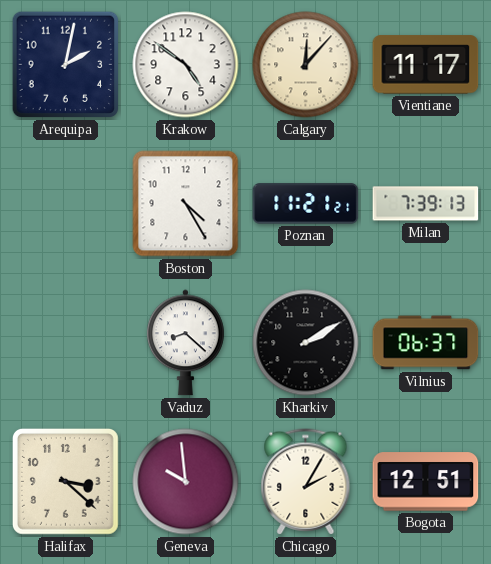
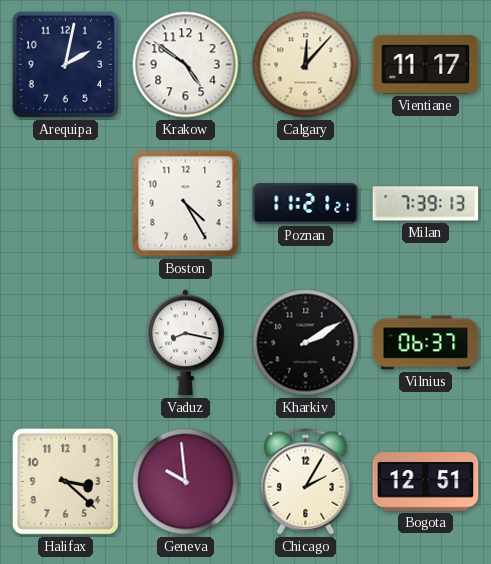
Vaduz: 8:22 -> 8:17
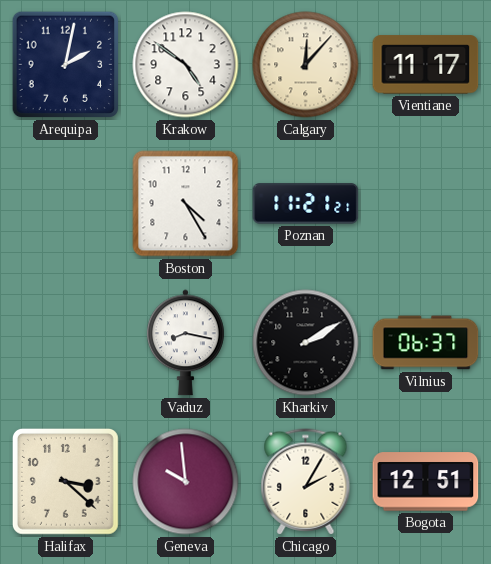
Milan: 7:39 -> none
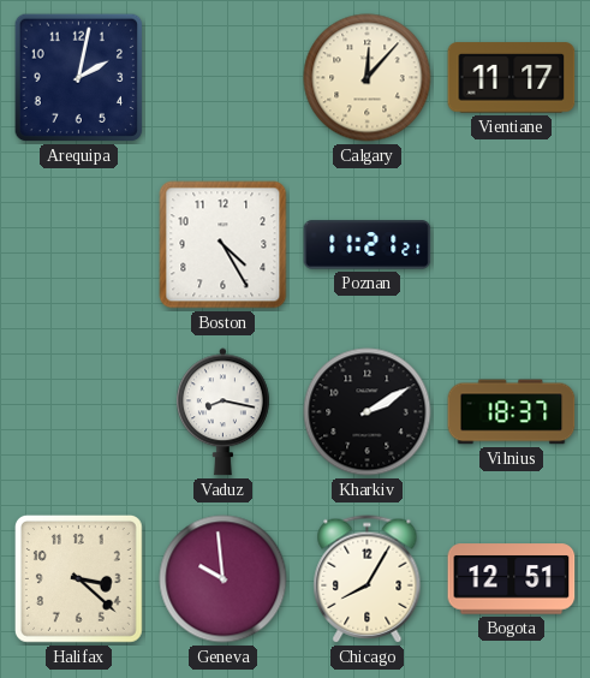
Krakow: 4:51 -> none
Vilnius: 06:37 -> 18:37
Chicago: 2:05 -> 8:05
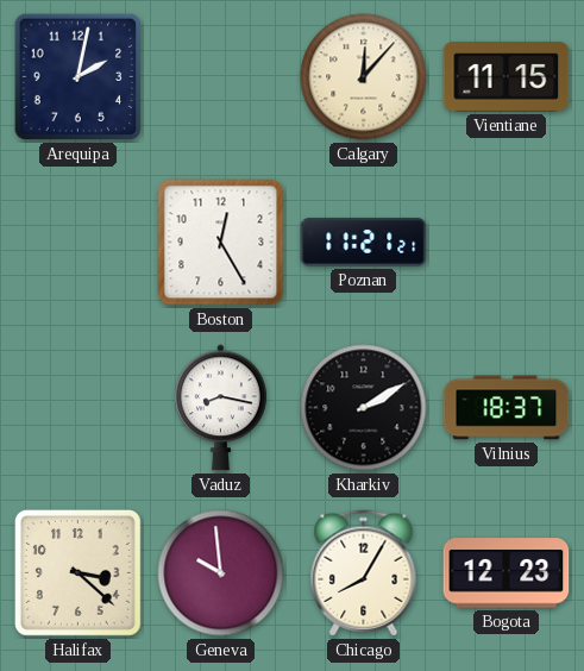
Vientiane: 11:17 -> 11:15
Boston: 4:25 -> 12:25
Bogota: 12:51 -> 12:23
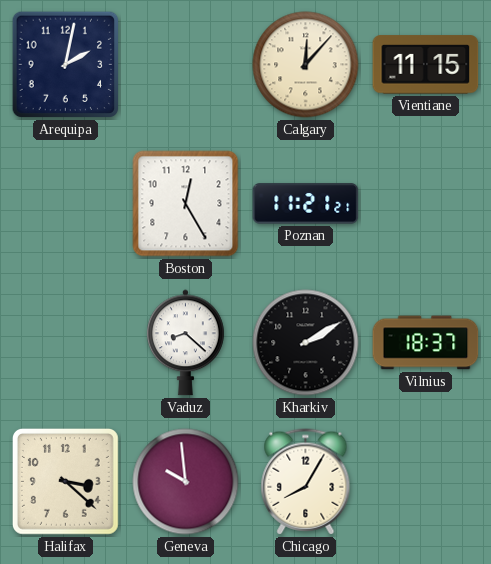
Vaduz: 8:17 -> 8:22
Bogota: 12:23 -> none
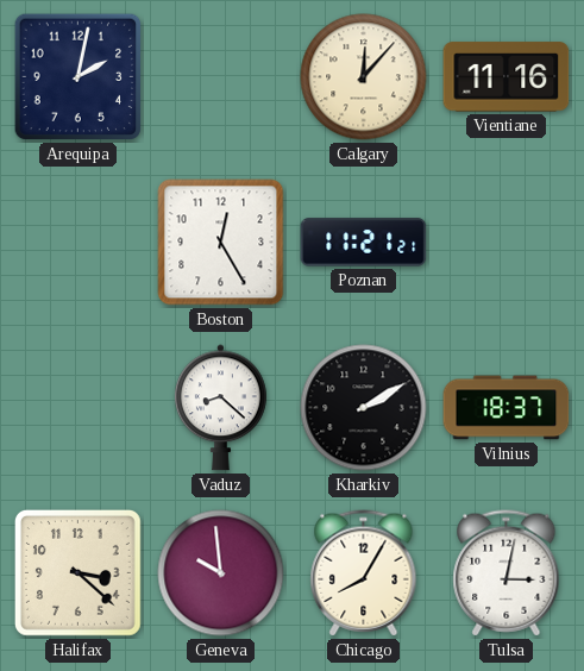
Vientiane: 11:15 -> 11:16
Tulsa: none -> 3:02
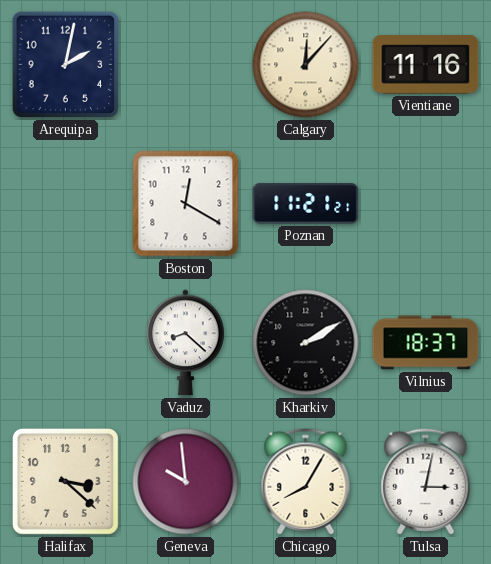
Boston: 12:25 -> 12:20
